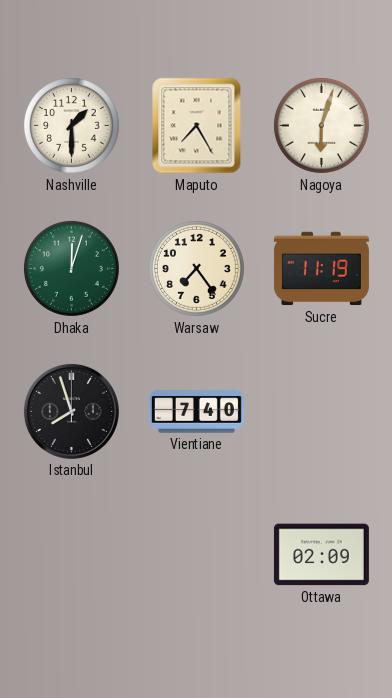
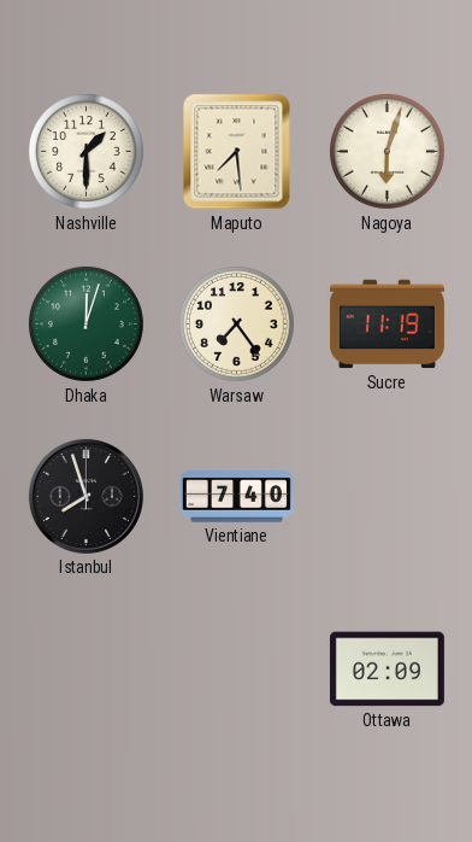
Maputo: 7:25 -> 7:29
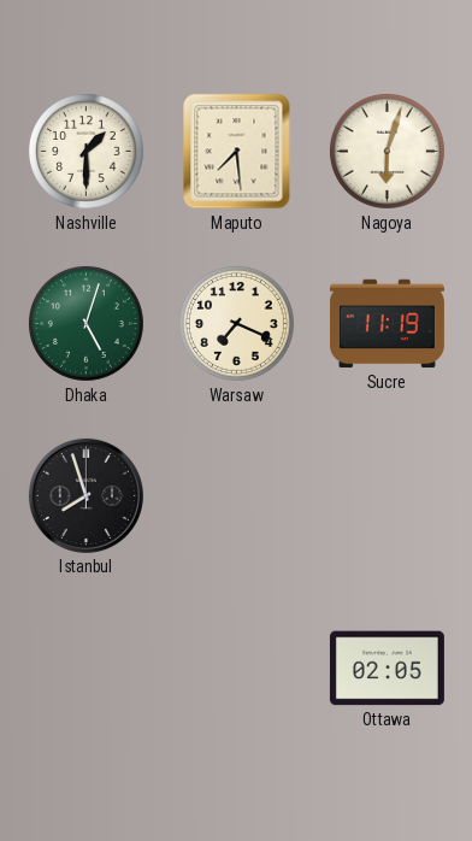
Dhaka: 12:03 -> 5:03
Warsaw: 7:24 -> 7:19
Vientiane: 7:40 -> none
Ottawa: 02:09 -> 02:05
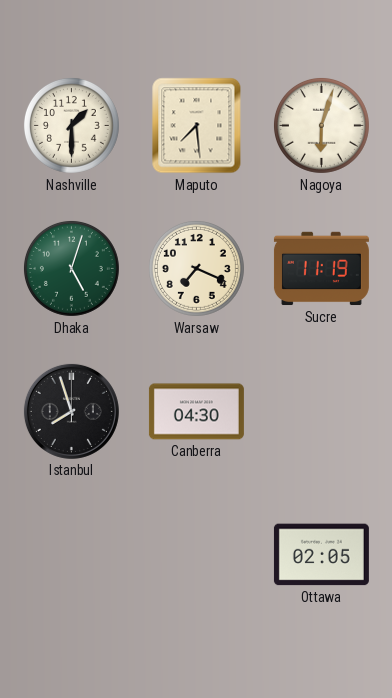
Canberra: none -> 04:30
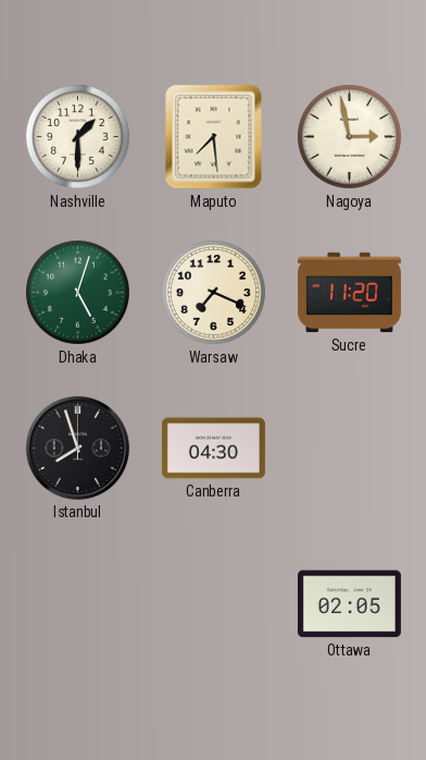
Nagoya: 6:03 -> 2:58
Sucre: 11:19 -> 11:20
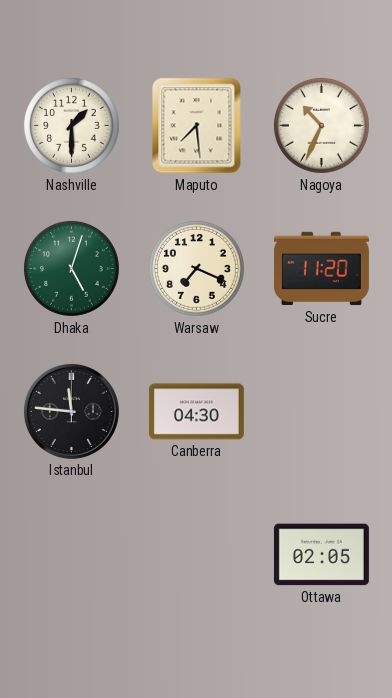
Nagoya: 2:58 -> 10:34
Istanbul: 7:57 -> 11:46
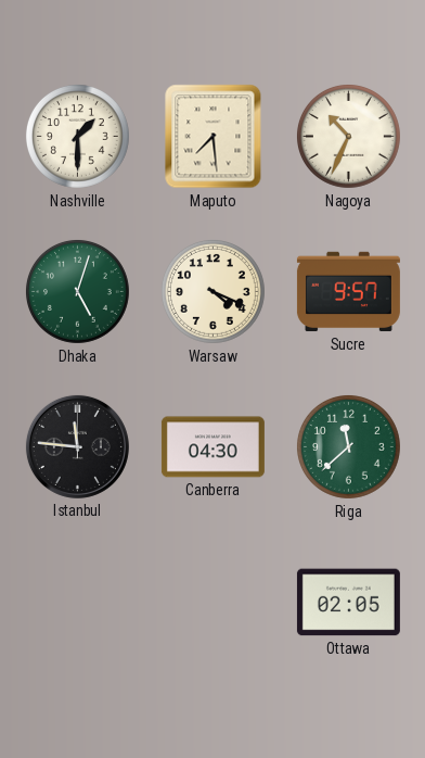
Warsaw: 7:19 -> 4:19
Sucre: 11:20 -> 9:57
Riga: none -> 11:38
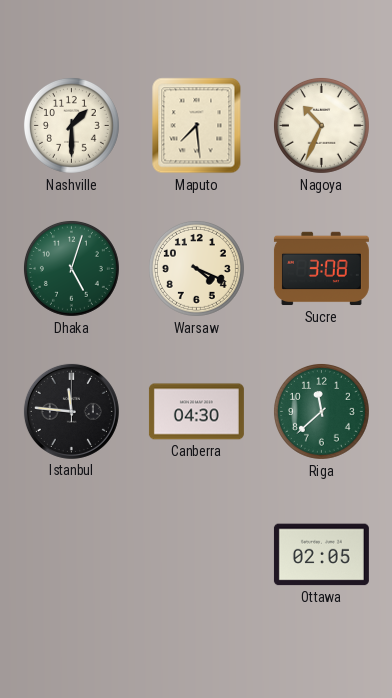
Sucre: 9:57 -> 3:08
